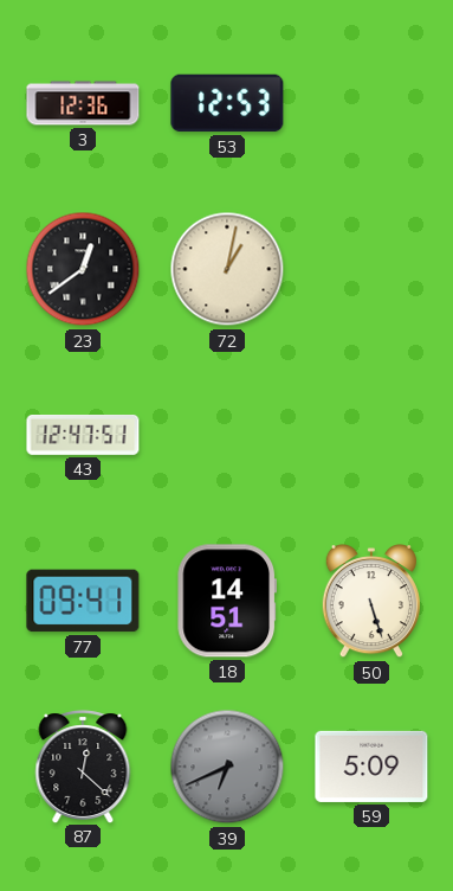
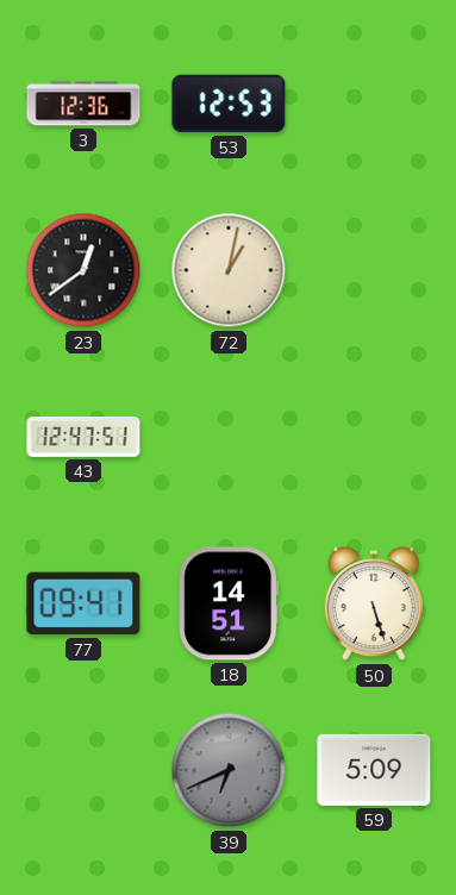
87: 12:22 -> none
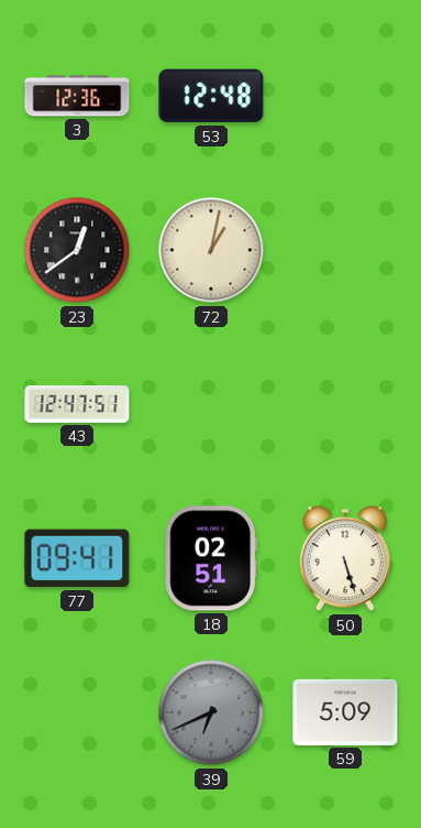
53: 12:53 -> 12:48
18: 14:51 -> 02:51
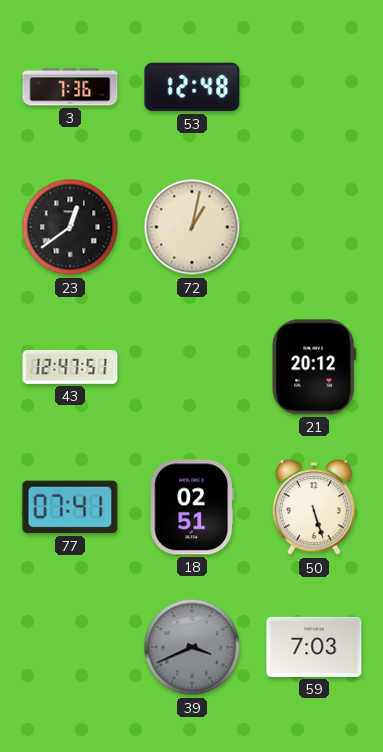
3: 12:36 -> 7:36
21: none -> 20:12
77: 09:41 -> 07:41
39: 6:41 -> 3:41
59: 5:09 -> 7:03
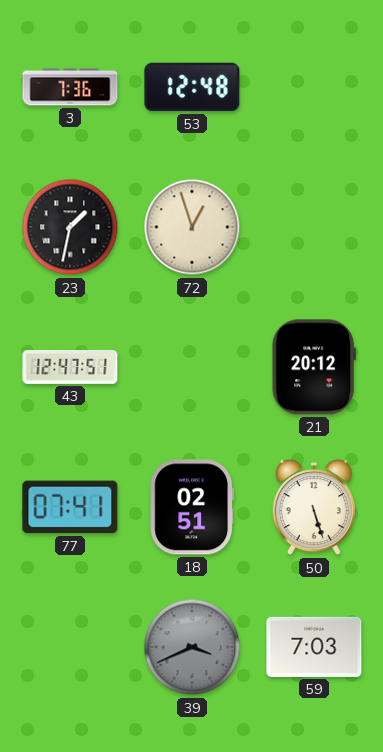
23: 12:39 -> 1:32
72: 1:02 -> 12:57
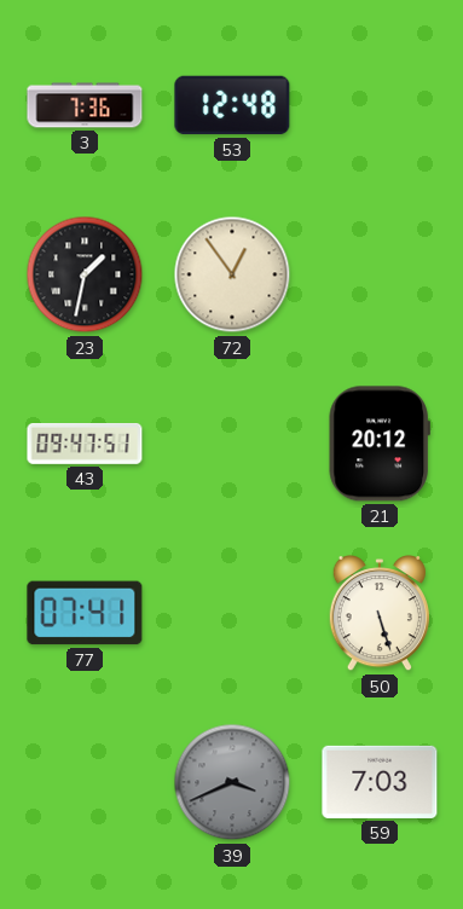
72: 12:57 -> 12:54
43: 12:47 -> 09:47
18: 02:51 -> none
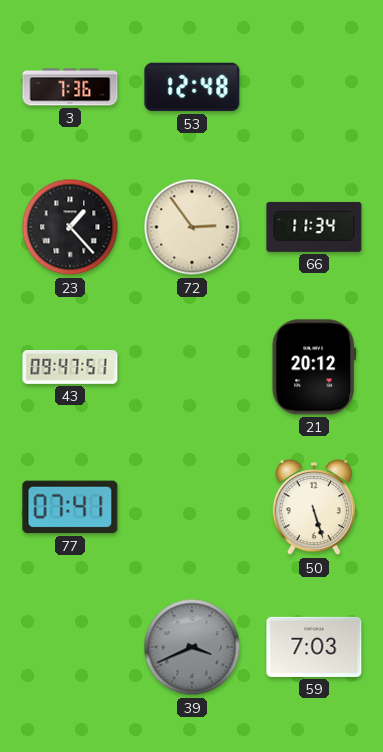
23: 1:32 -> 1:23
72: 12:54 -> 2:54
66: none -> 11:34
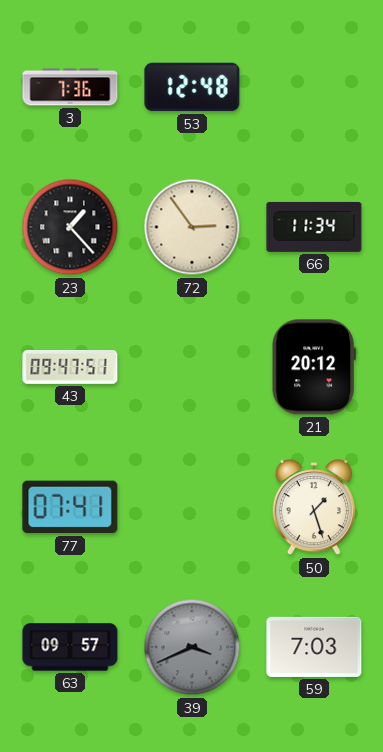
50: 5:27 -> 1:27
63: none -> 09:57
